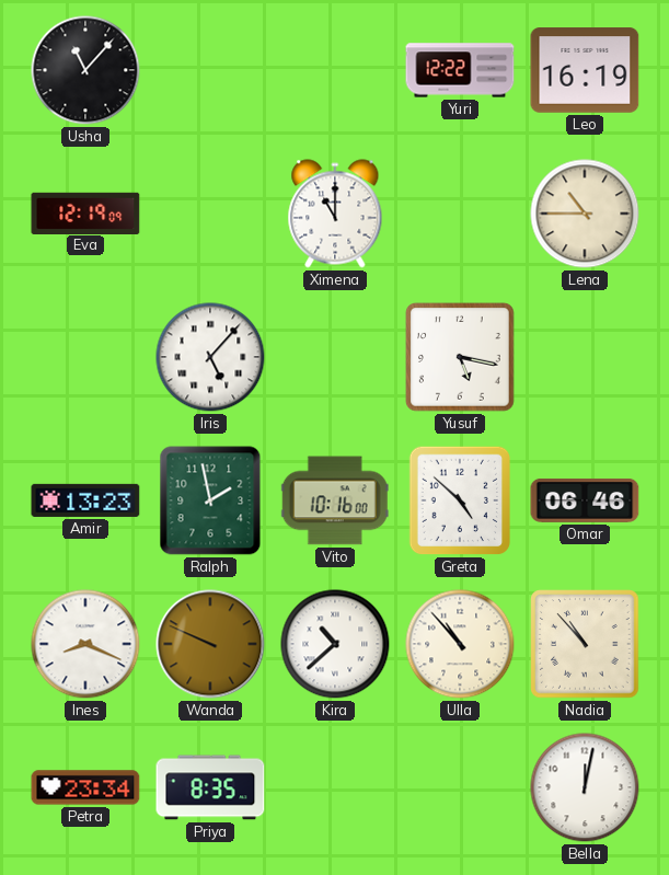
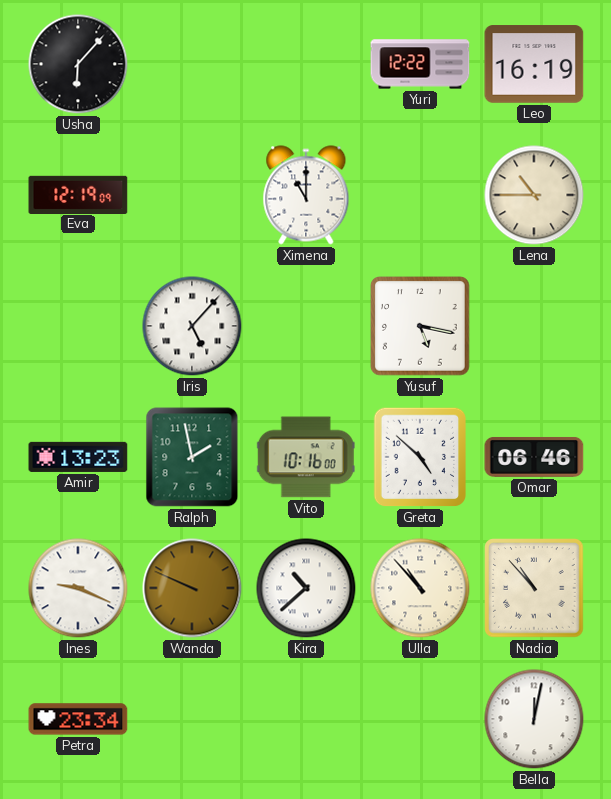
Usha: 11:07 -> 6:07
Ines: 8:19 -> 9:19
Priya: 8:35 -> none
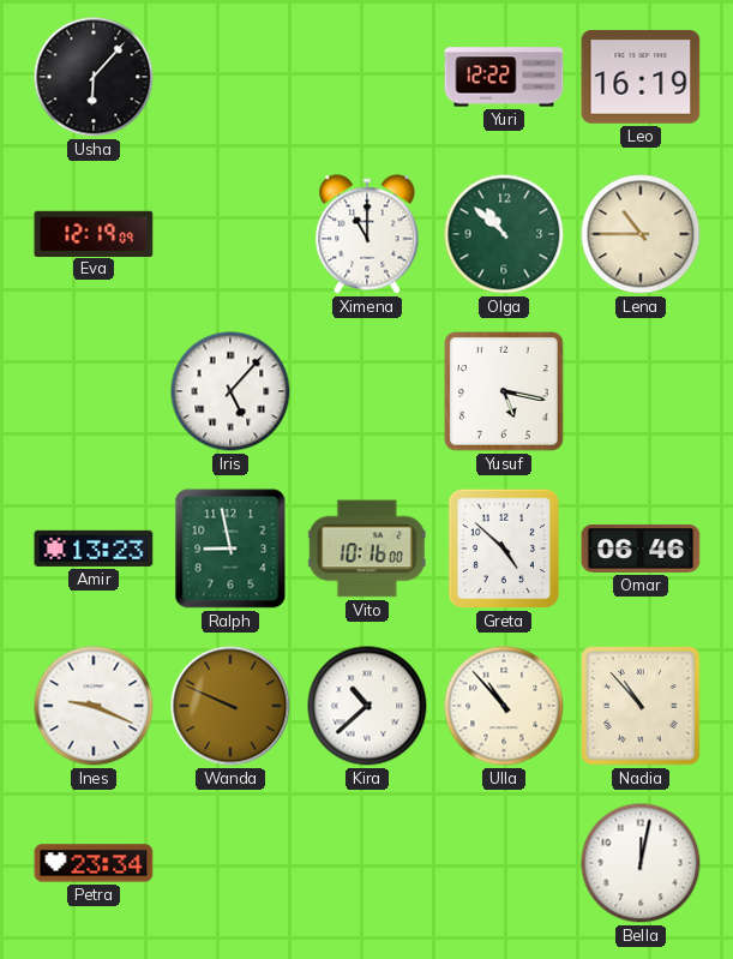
Olga: none -> 10:52
Ralph: 1:58 -> 8:58
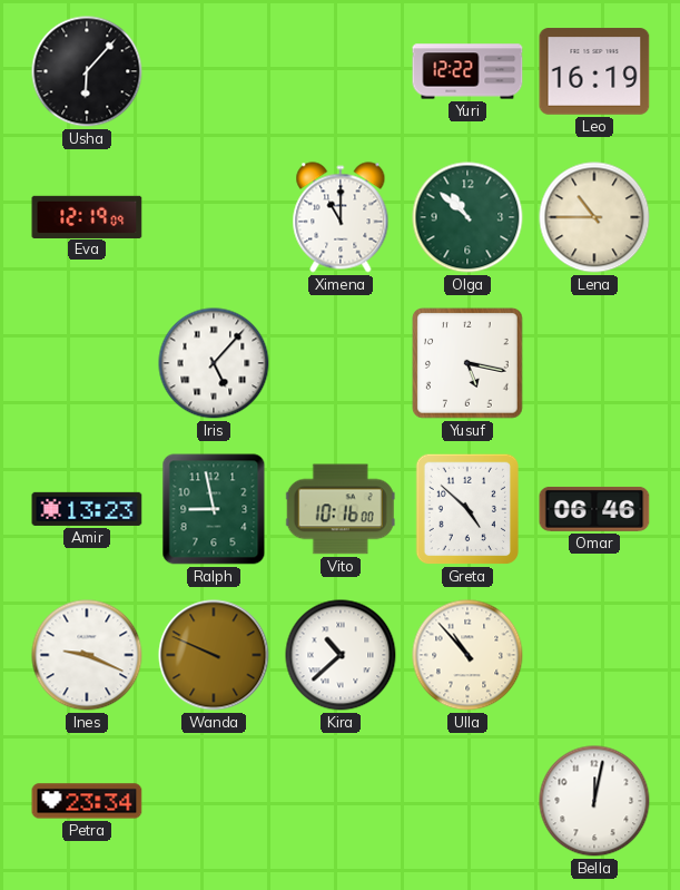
Nadia: 10:53 -> none
